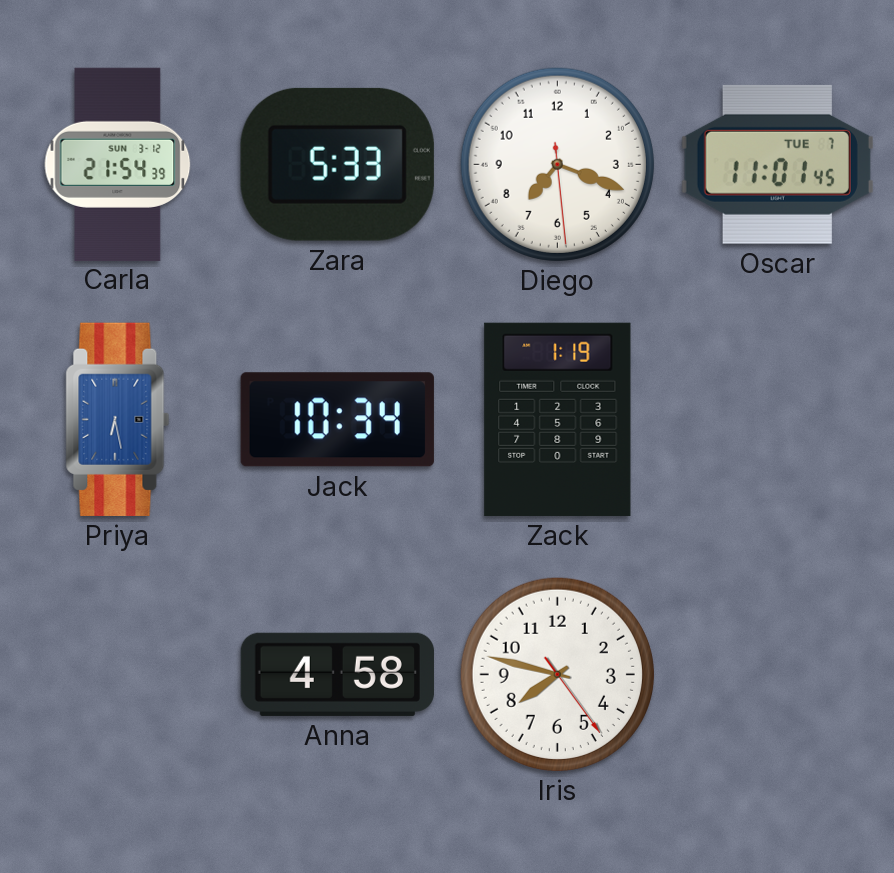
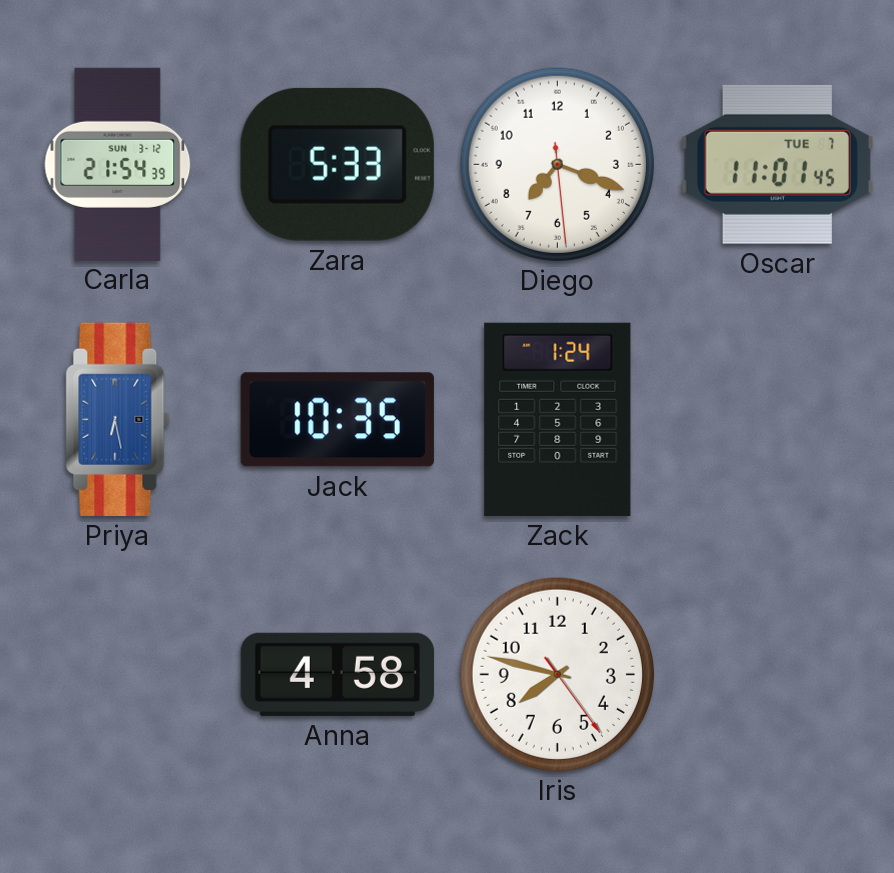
Jack: 10:34 -> 10:35
Zack: 1:19 -> 1:24
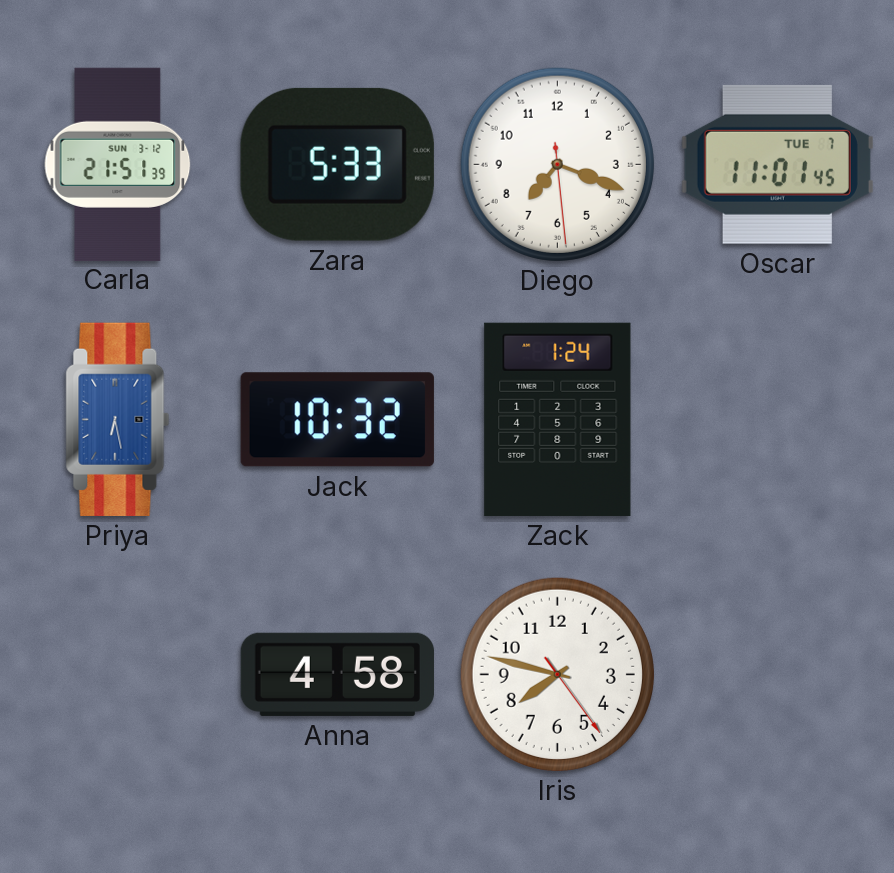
Carla: 21:54 -> 21:51
Jack: 10:35 -> 10:32
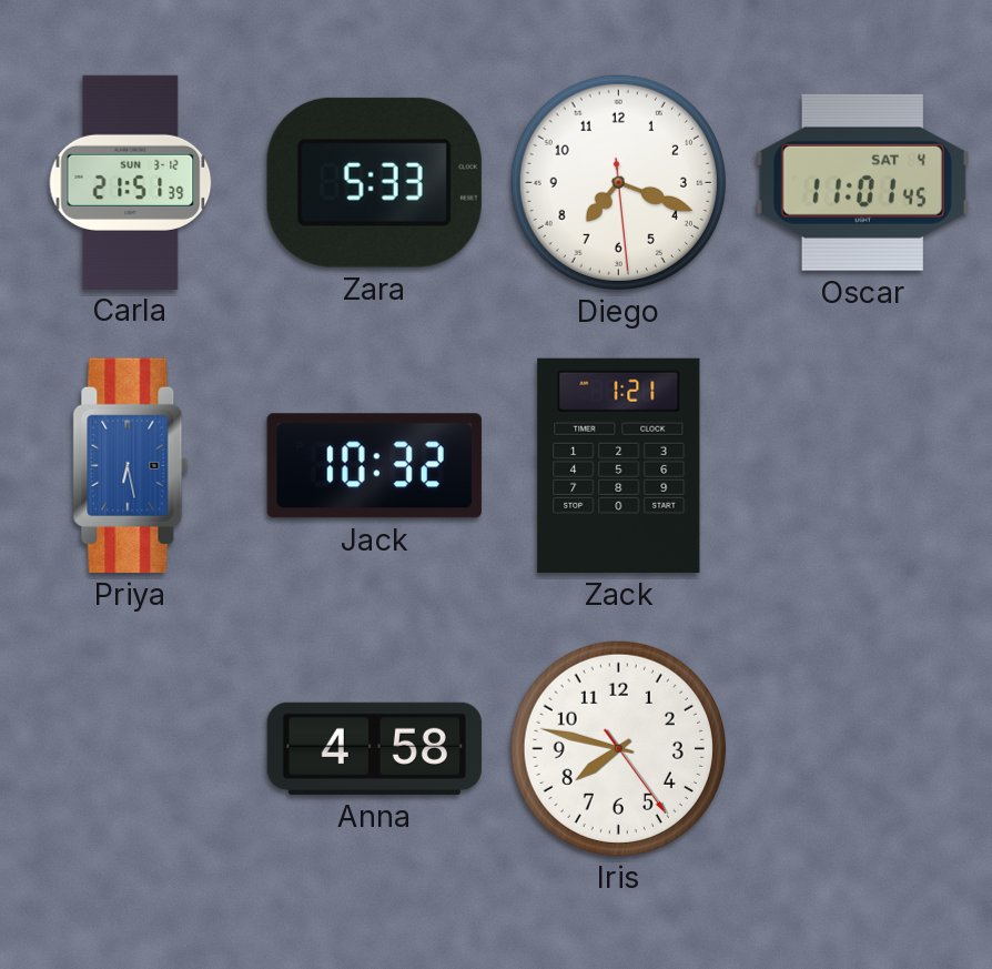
Oscar date: TUE 7 -> SAT 4
Zack: 1:24 -> 1:21
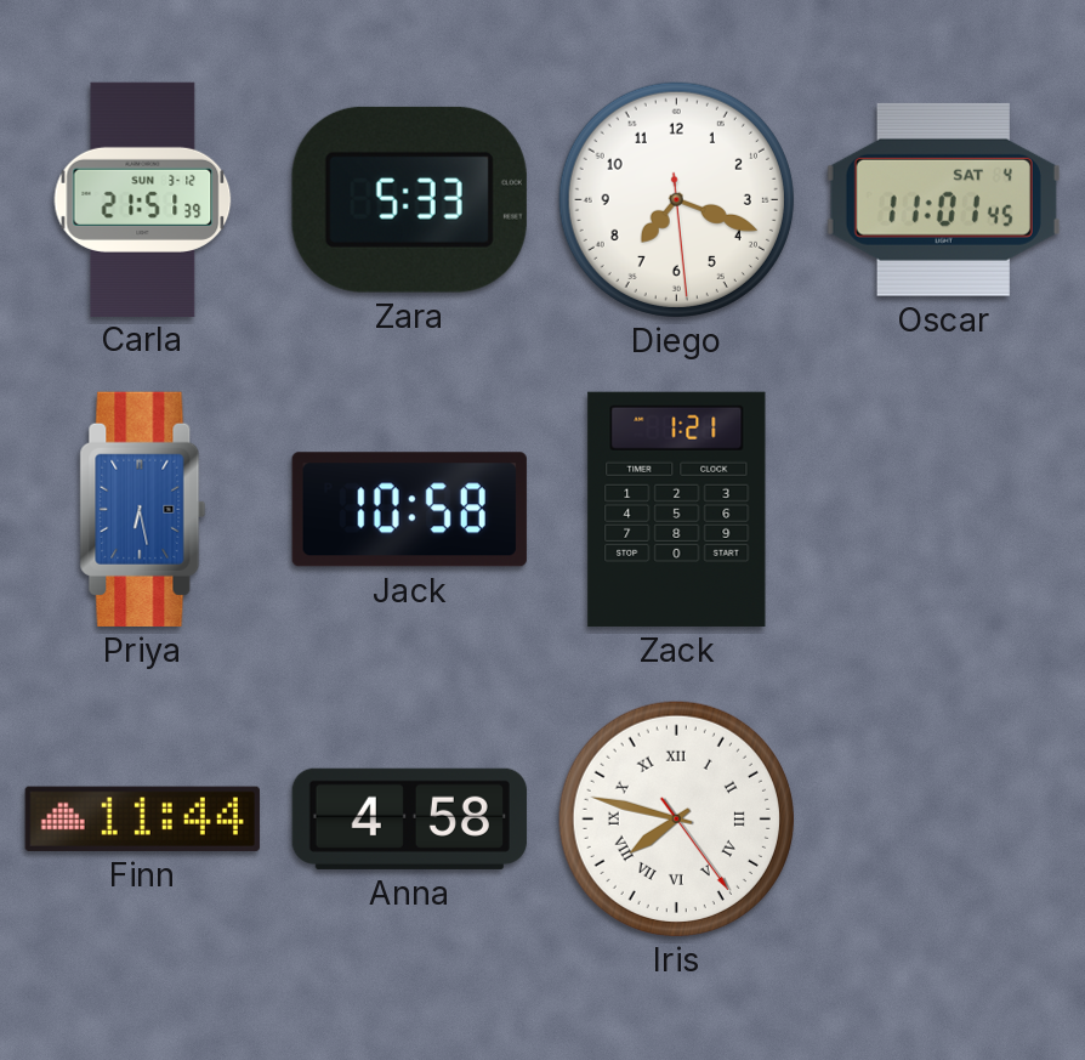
Jack: 10:32 -> 10:58
Finn: none -> 11:44
Iris numerals: Arabic -> Roman
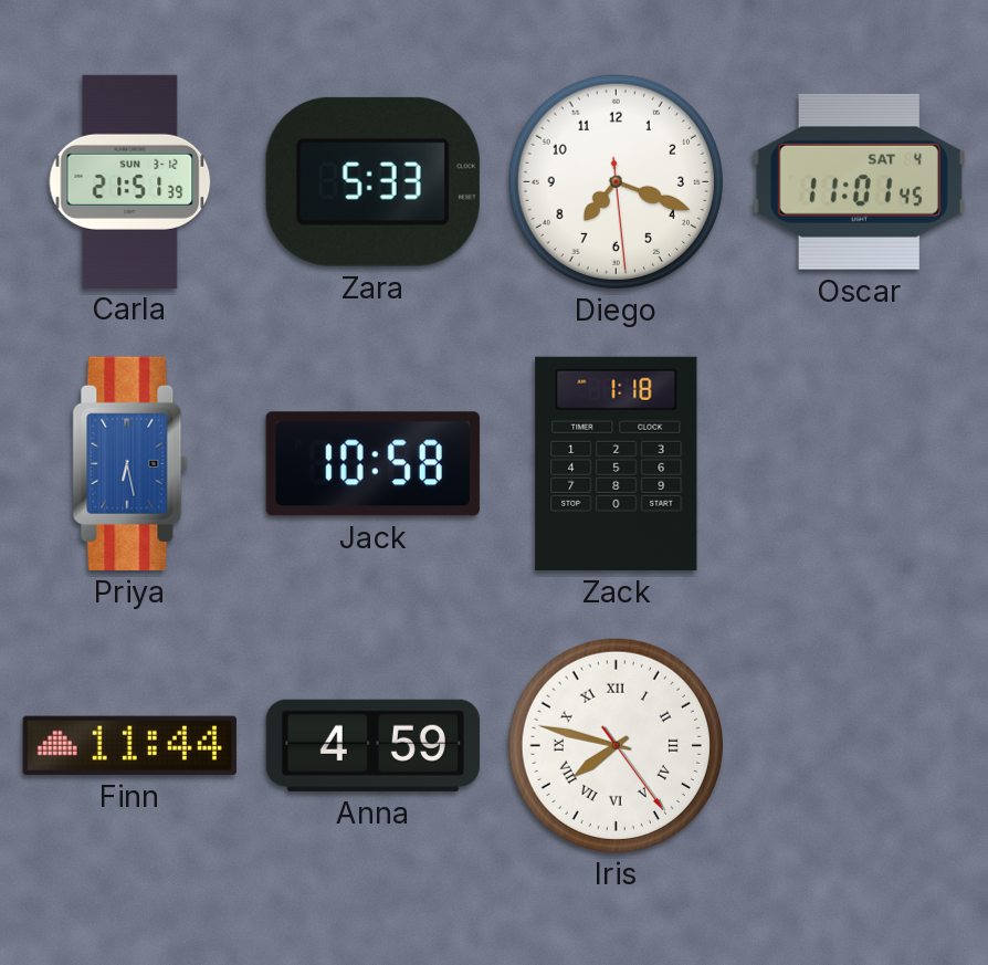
Zack: 1:21 -> 1:18
Anna: 4:58 -> 4:59
